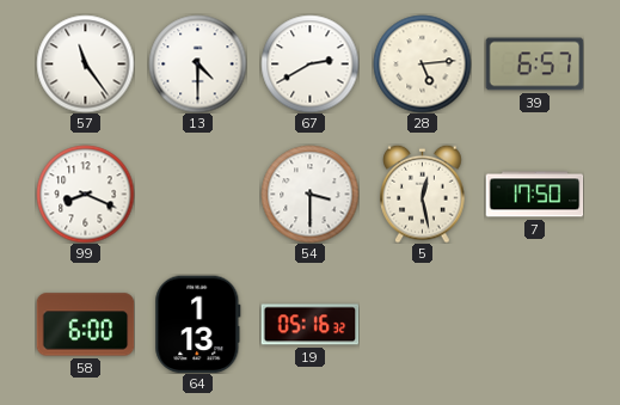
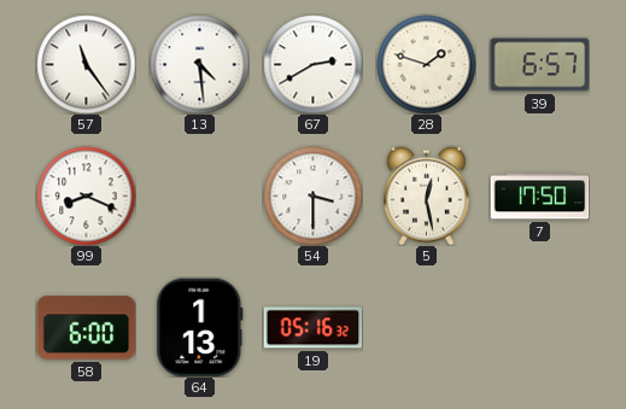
13: 4:30 -> 4:29
28: 5:14 -> 1:48
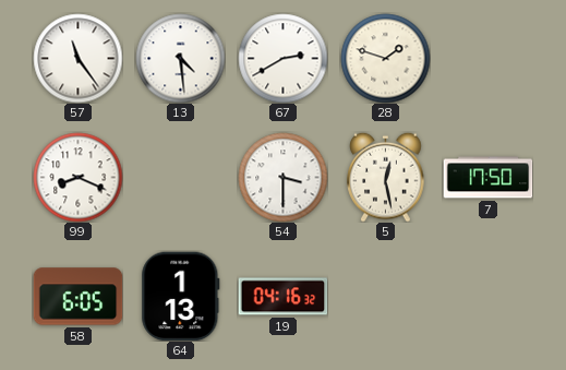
39: 6:57 -> none
58: 6:00 -> 6:05
19: 05:16 -> 04:16
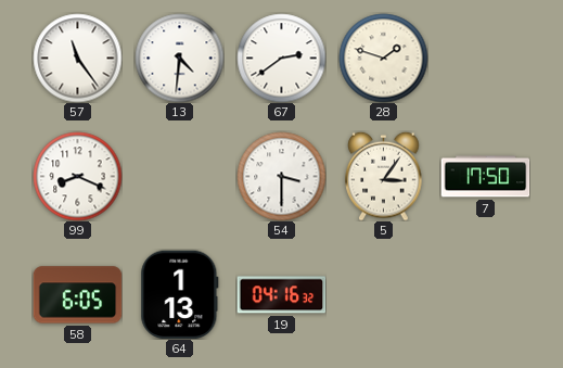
13: 4:29 -> 4:31
67: 2:40 -> 2:39
5: 12:28 -> 3:06
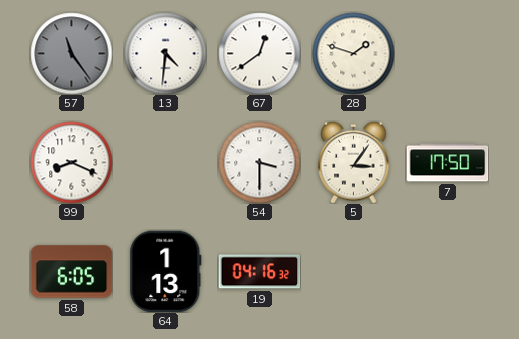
57 dial: white -> grey
67: 2:39 -> 12:39
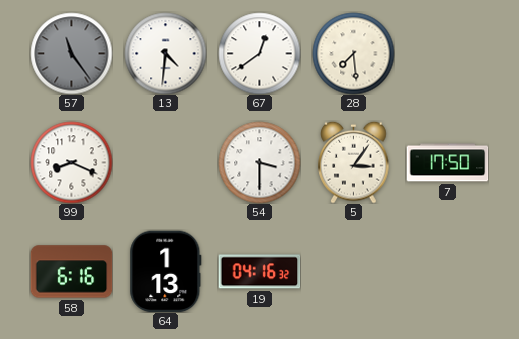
28: 1:48 -> 7:29
58: 6:05 -> 6:16
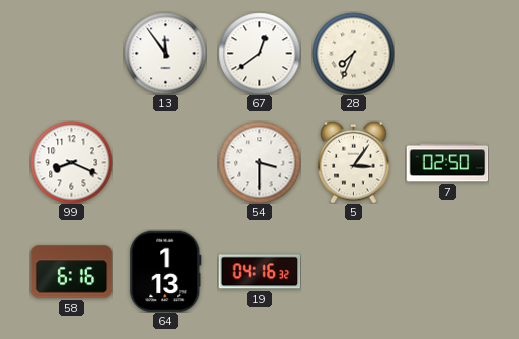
57: 11:24 -> none
13: 4:31 -> 11:54
28: 7:29 -> 7:34
7: 17:50 -> 02:50
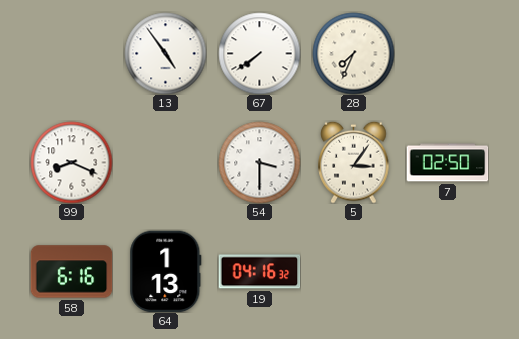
13: 11:54 -> 4:54
67: 12:39 -> 7:39
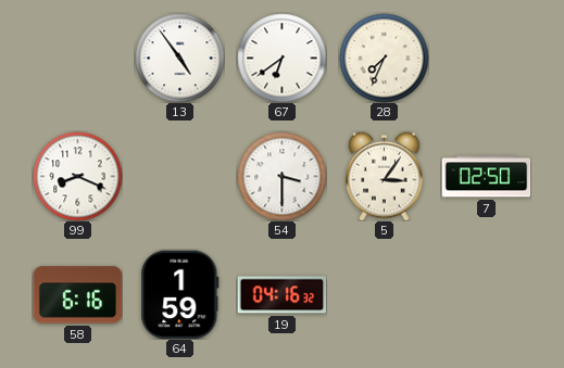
67: 7:39 -> 6:39
64: 1:13 -> 1:59
